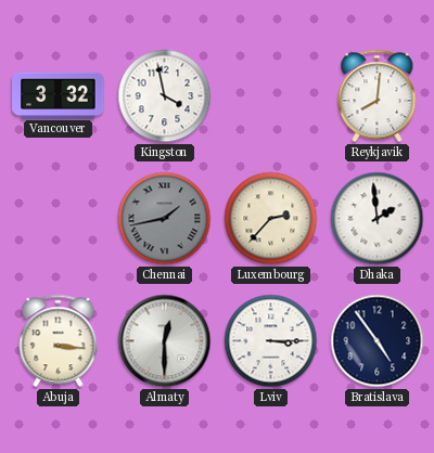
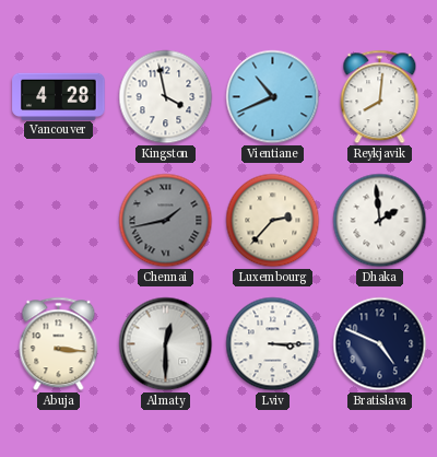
Vancouver: 3:32 -> 4:28
Vientiane: none -> 10:41
Bratislava: 4:54 -> 4:49
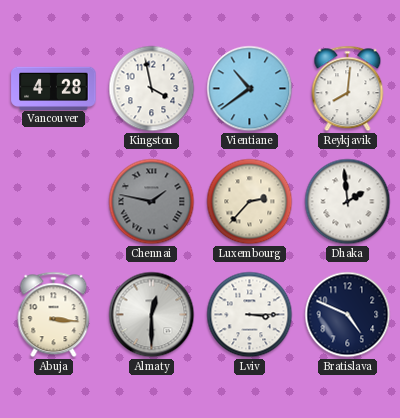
Vientiane: 10:41 -> 10:39
Chennai: 1:43 -> 1:47
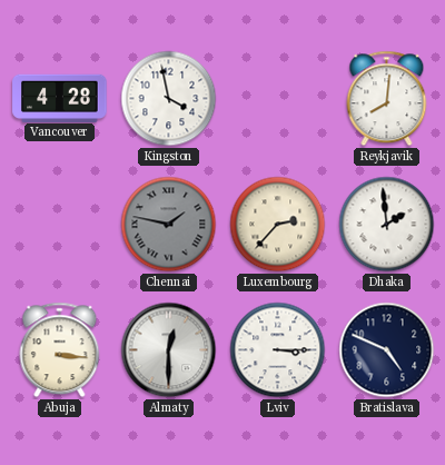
Vientiane: 10:39 -> none
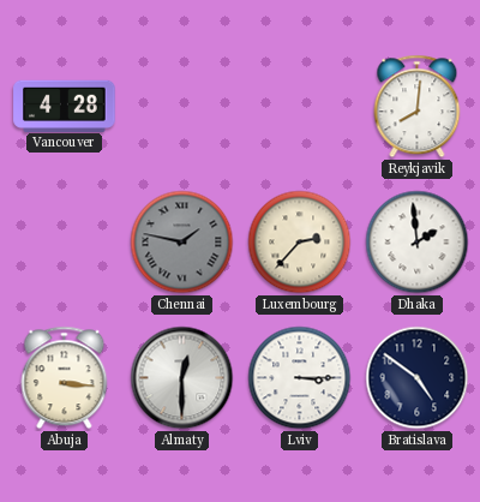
Kingston: 3:58 -> none
Bratislava: 4:49 -> 4:51
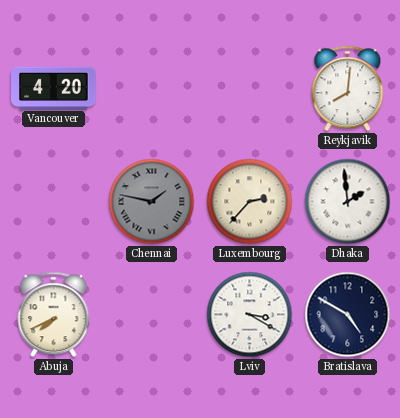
Vancouver: 4:28 -> 4:20
Abuja: 3:16 -> 7:41
Almaty: 12:30 -> none
Lviv: 3:15 -> 3:20
Bratislava: 4:51 -> 4:50
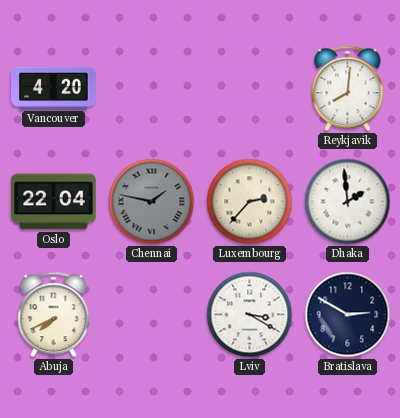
Oslo: none -> 22:04
Bratislava: 4:50 -> 2:50
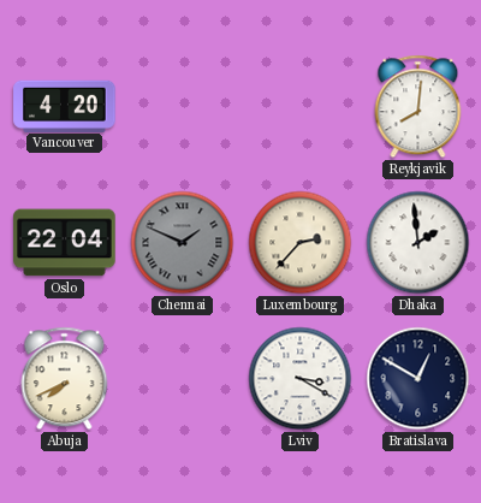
Chennai: 1:47 -> 1:49
Bratislava: 2:50 -> 12:50
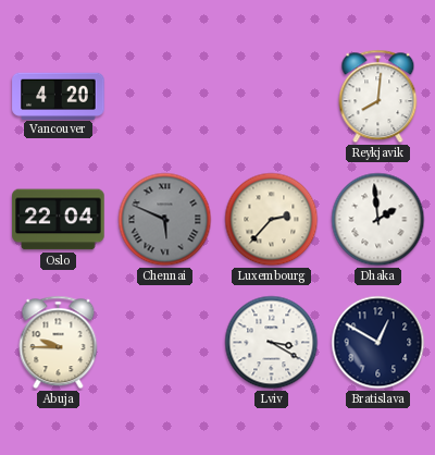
Chennai: 1:49 -> 5:49
Abuja: 7:41 -> 9:45
